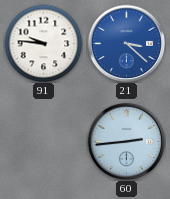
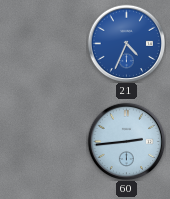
91: 9:46 -> none
21: 3:22 -> 4:34
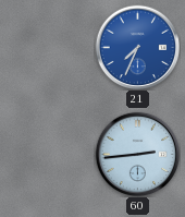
21: 4:34 -> 7:34
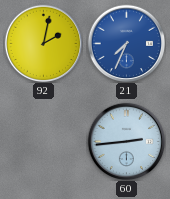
92: none -> 2:02
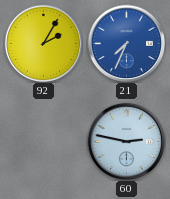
92: 2:02 -> 2:05
60: 2:44 -> 2:47
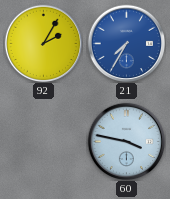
21: 7:34 -> 7:35
60: 2:47 -> 3:47
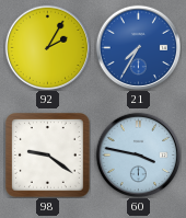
98: none -> 9:21
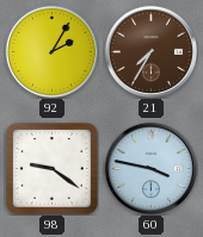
21 dial: blue -> brown
